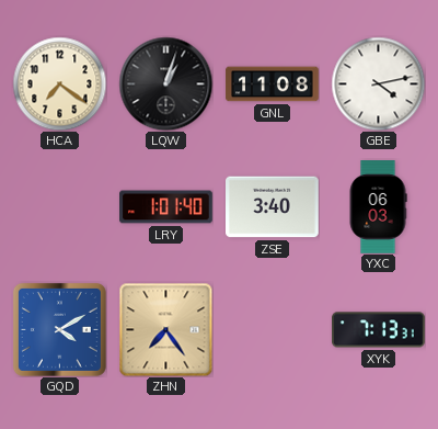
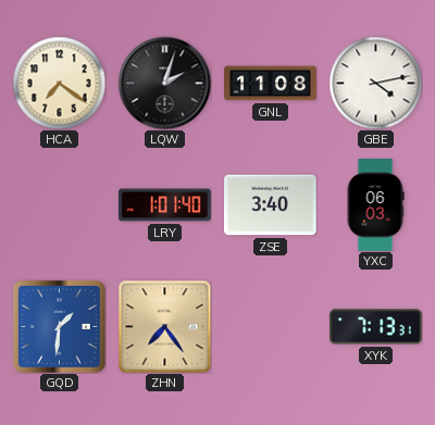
LQW: 1:03 -> 2:03
GQD: 4:10 -> 1:31
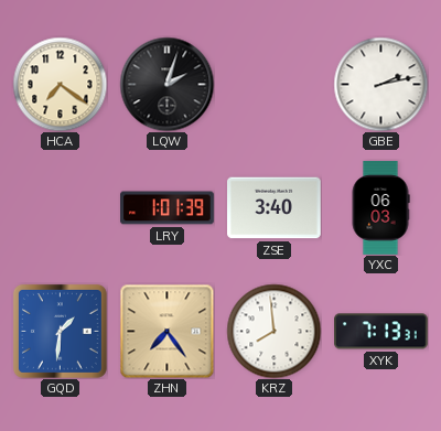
GNL: 11:08 -> none
GBE: 4:13 -> 2:13
LRY: 1:01:40 -> 1:01:39
KRZ: none -> 7:59
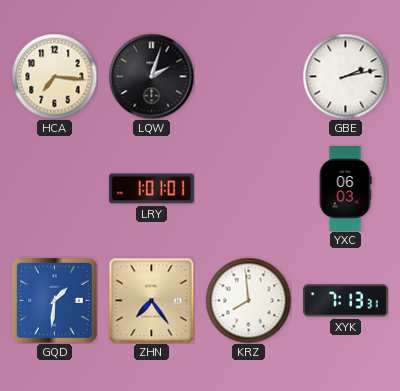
HCA: 7:21 -> 7:16
LRY: 1:01:39 -> 1:01:01
ZSE: 3:40 -> none
